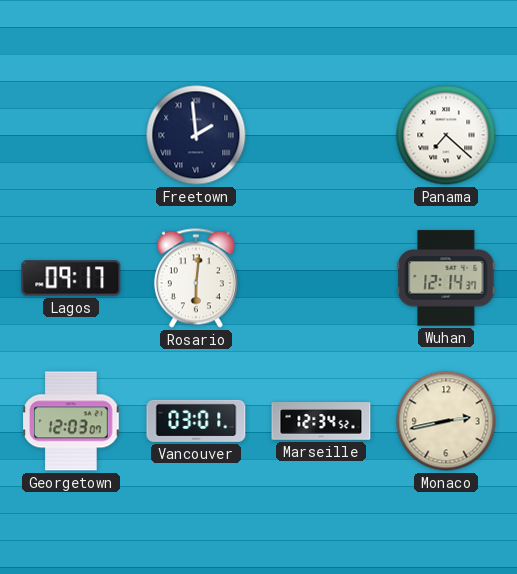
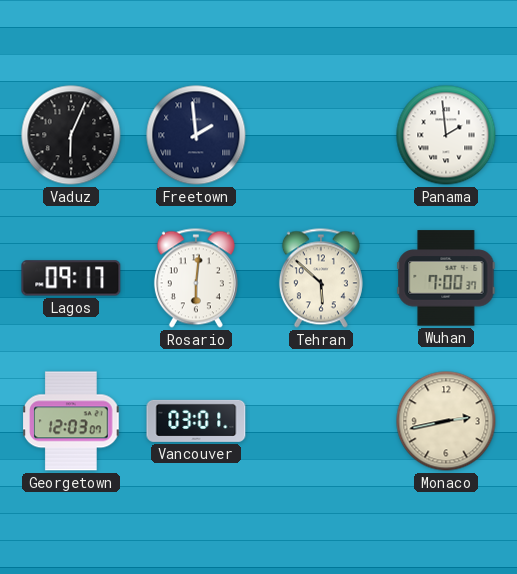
Vaduz: none -> 6:04
Panama: 7:22 -> 1:59
Tehran: none -> 5:52
Wuhan: 12:14 -> 7:00
Marseille: 12:34 -> none
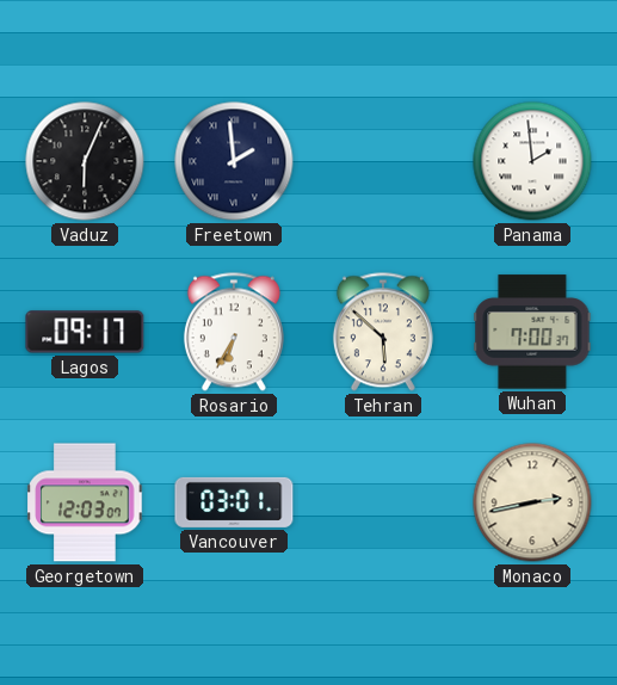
Rosario: 6:01 -> 6:35
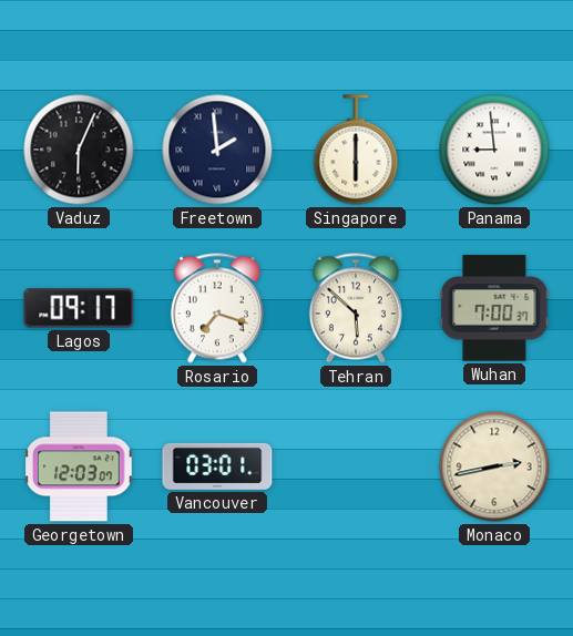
Singapore: none -> 6:00
Panama: 1:59 -> 8:59
Rosario: 6:35 -> 7:18
